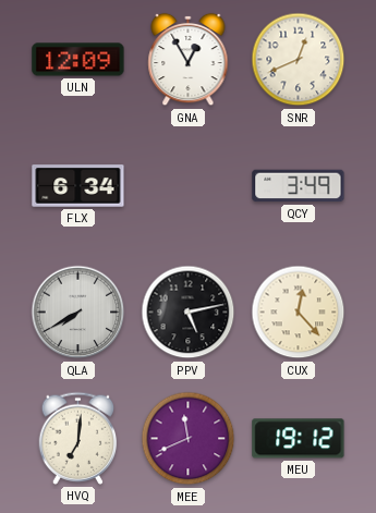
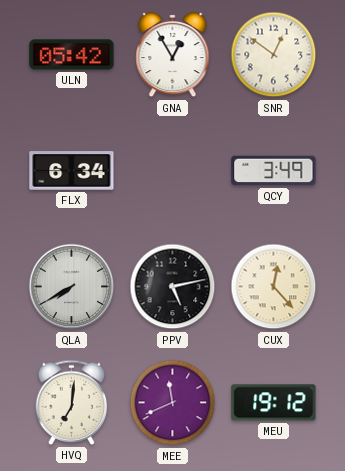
ULN: 12:09 -> 05:42
SNR: 12:41 -> 12:51
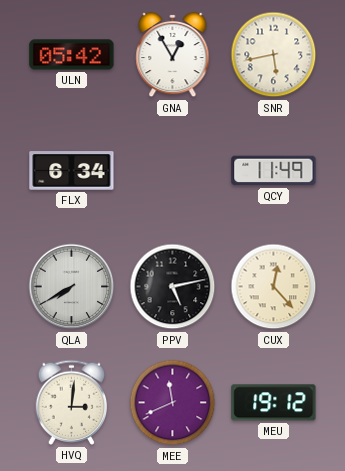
SNR: 12:51 -> 5:43
QCY: 3:49 -> 11:49
HVQ: 7:01 -> 3:01
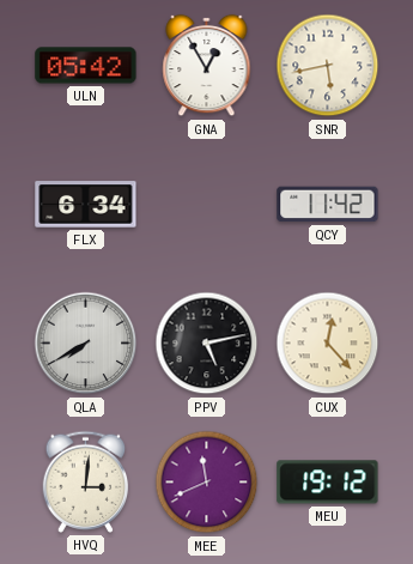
QCY: 11:49 -> 11:42
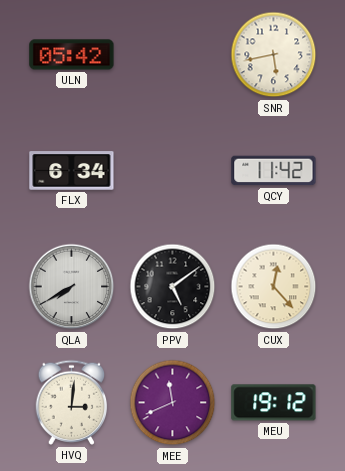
GNA: 12:55 -> none
PPV: 5:13 -> 5:09
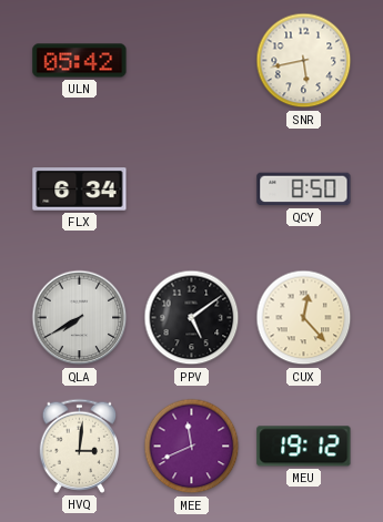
QCY: 11:42 -> 8:50
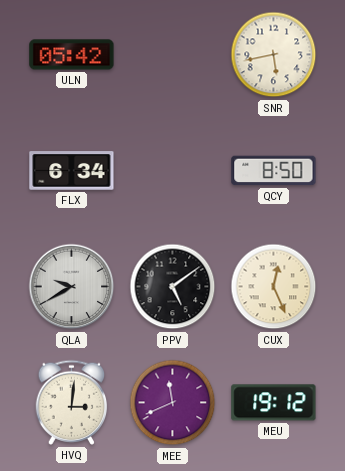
QLA: 7:40 -> 9:40
CUX: 12:23 -> 12:26
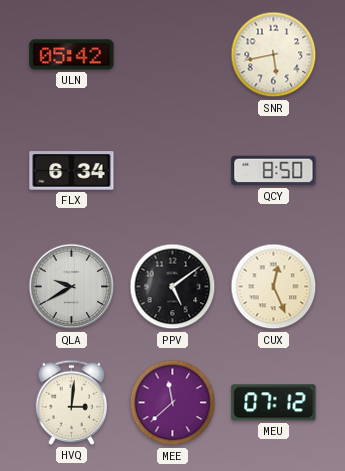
MEE: 11:41 -> 11:38
MEU: 19:12 -> 07:12
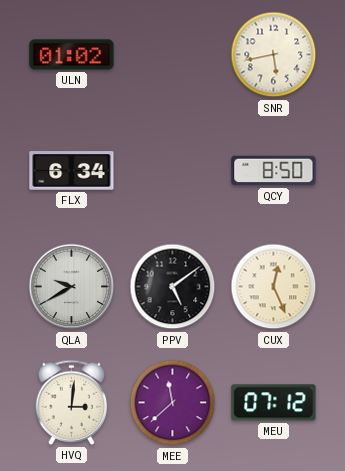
ULN: 05:42 -> 01:02
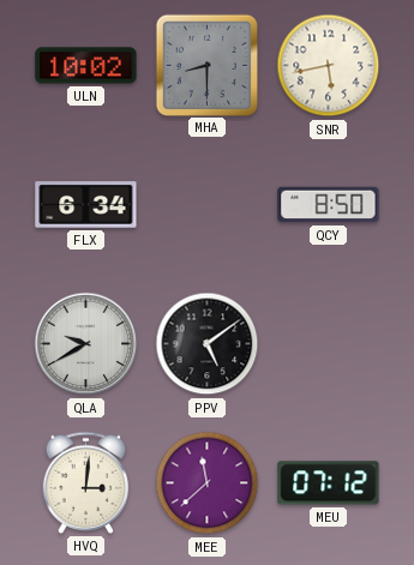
ULN: 01:02 -> 10:02
MHA: none -> 8:30
CUX: 12:26 -> none
